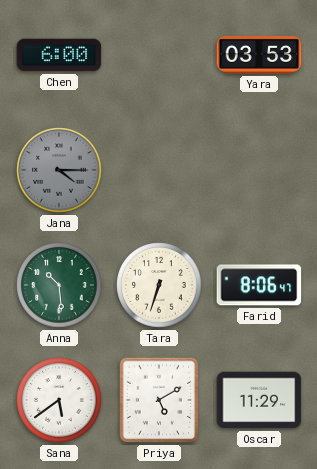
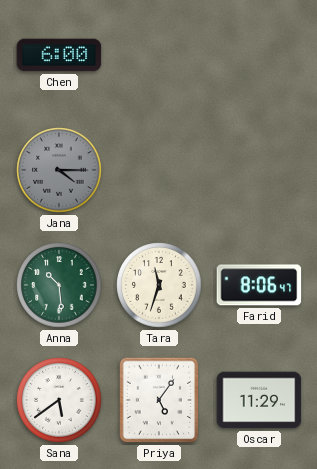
Yara: 03:53 -> none
Tara: 6:33 -> 11:33
Priya: 5:10 -> 5:06
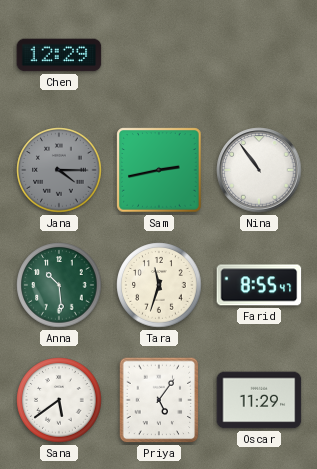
Chen: 6:00 -> 12:29
Sam: none -> 2:43
Nina: none -> 10:54
Farid: 8:06 -> 8:55
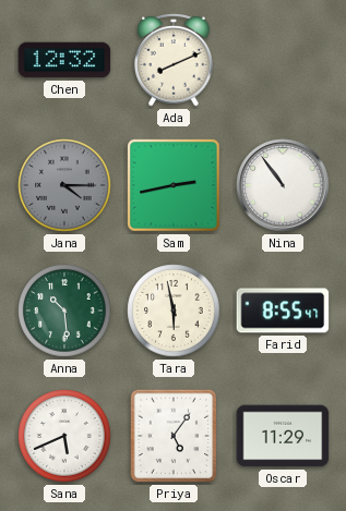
Chen: 12:29 -> 12:32
Ada: none -> 8:11
Tara: 11:33 -> 5:58
Sana: 5:39 -> 5:41
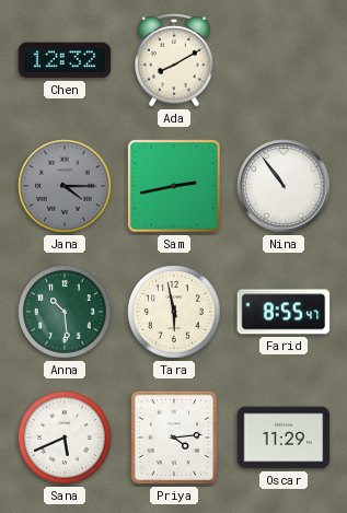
Ada: 8:11 -> 8:10
Priya: 5:06 -> 4:14
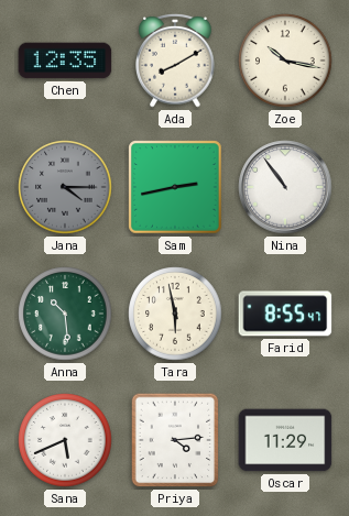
Chen: 12:32 -> 12:35
Zoe: none -> 10:17
